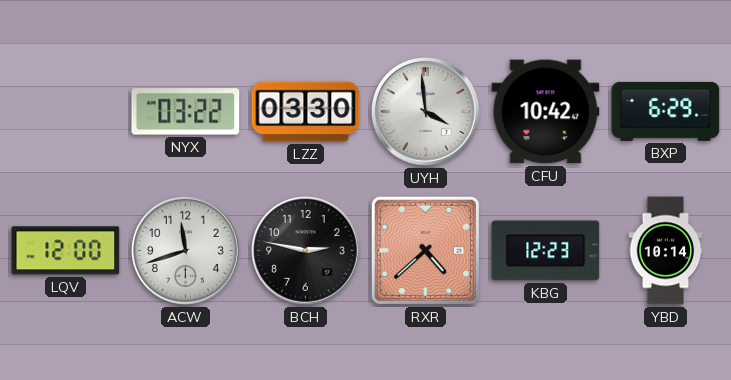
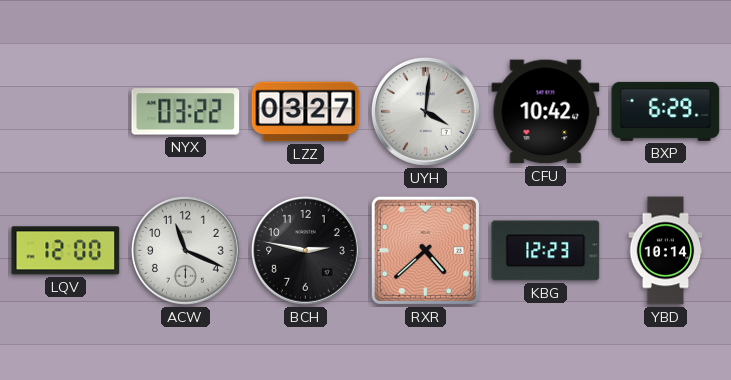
LZZ: 03:30 -> 03:27
UYH: 3:59 -> 4:01
ACW: 11:42 -> 11:19
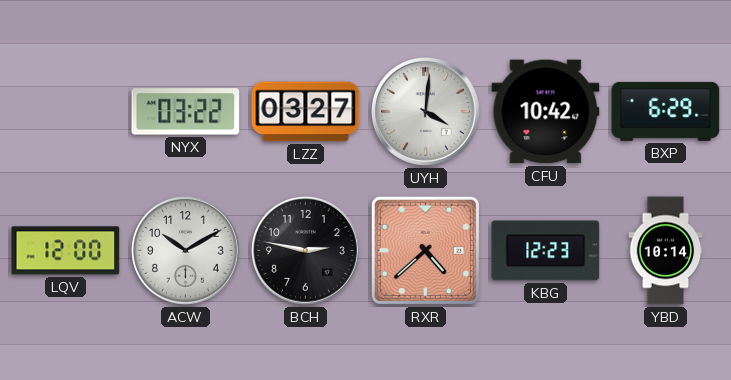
ACW: 11:19 -> 10:10
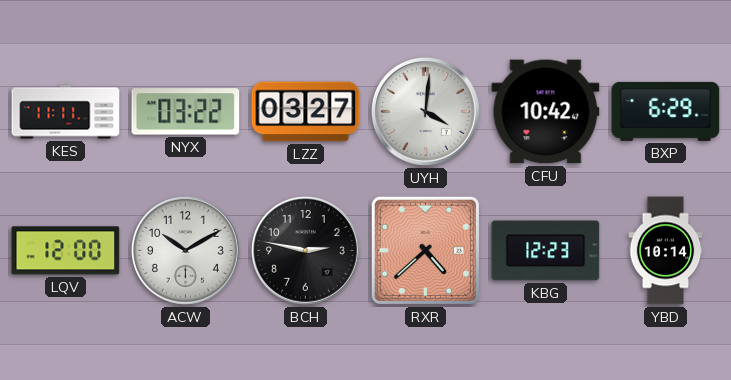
KES: none -> 11:11
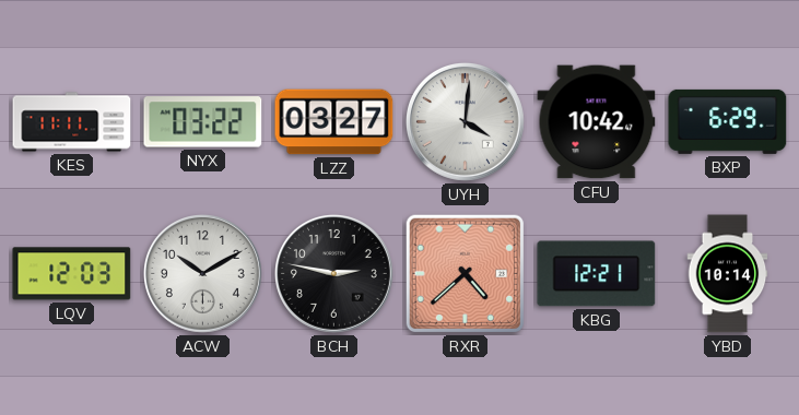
LQV: 12:00 -> 12:03
KBG: 12:23 -> 12:21
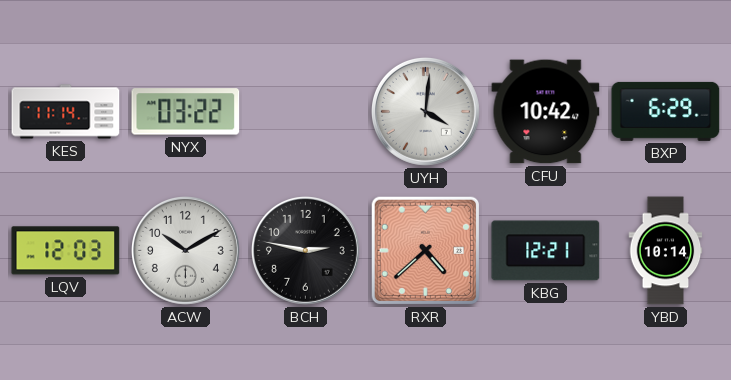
KES: 11:11 -> 11:14
LZZ: 03:27 -> none
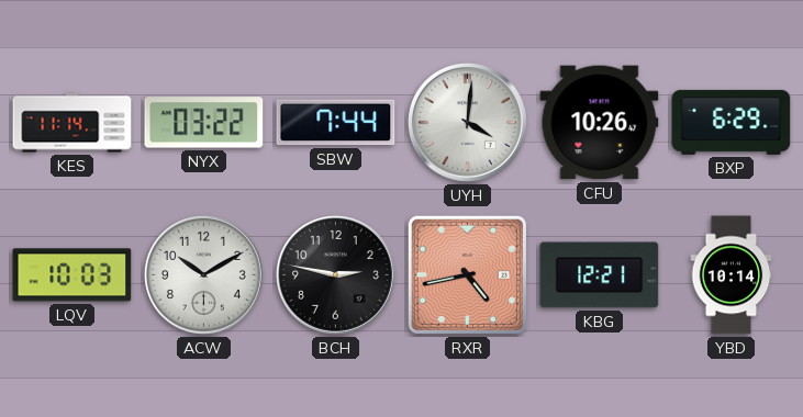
SBW: none -> 7:44
CFU: 10:42 -> 10:26
LQV: 12:03 -> 10:03
RXR: 4:38 -> 4:43
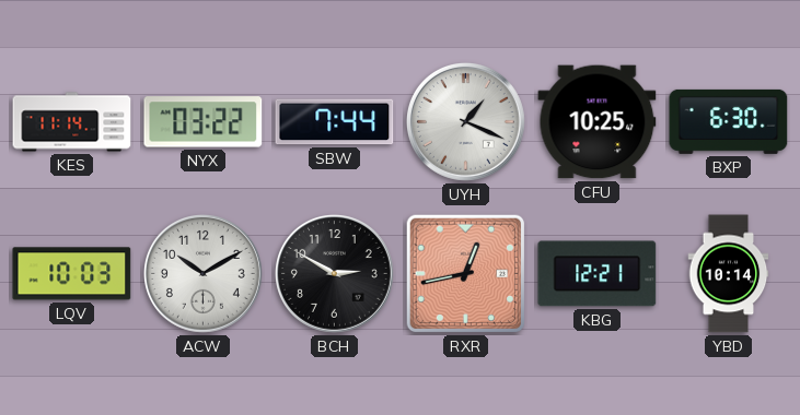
UYH: 4:01 -> 1:19
CFU: 10:26 -> 10:25
BXP: 6:29 -> 6:30
BCH: 2:47 -> 2:50
RXR: 4:43 -> 12:43
